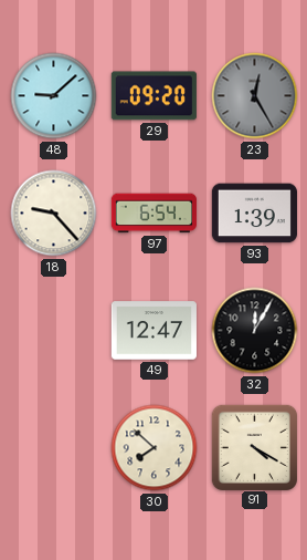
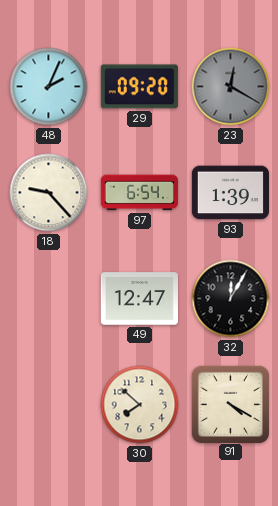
48: 9:08 -> 2:04
23: 12:25 -> 12:20
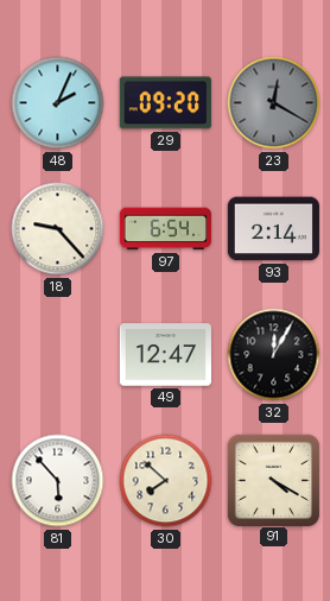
93: 1:39 -> 2:14
81: none -> 5:53
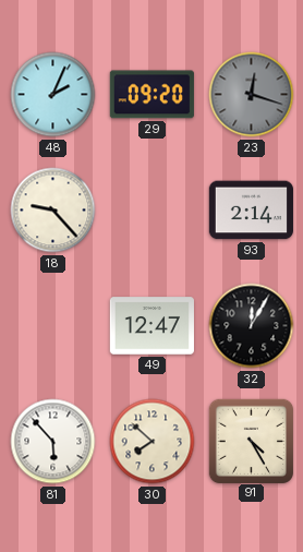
23: 12:20 -> 12:18
97: 6:54 -> none
91: 4:20 -> 4:25
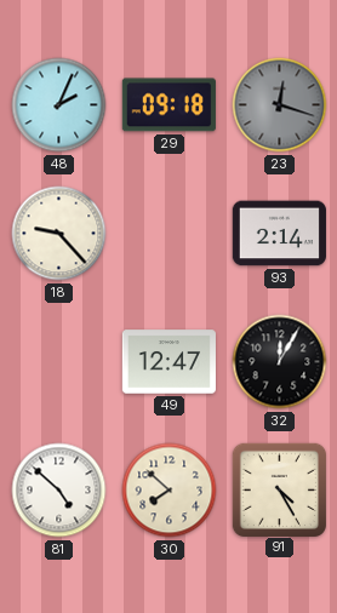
29: 09:20 -> 09:18
81: 5:53 -> 4:52
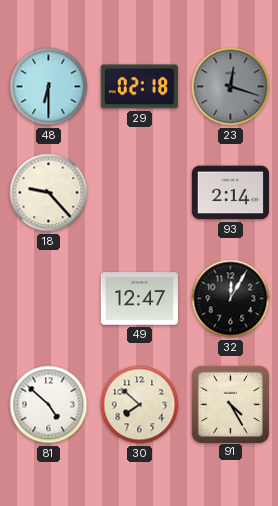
48: 2:04 -> 6:30
29: 09:18 -> 02:18
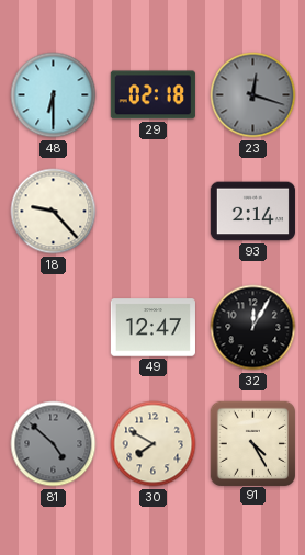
81 dial: white -> grey
30: 7:52 -> 7:50
